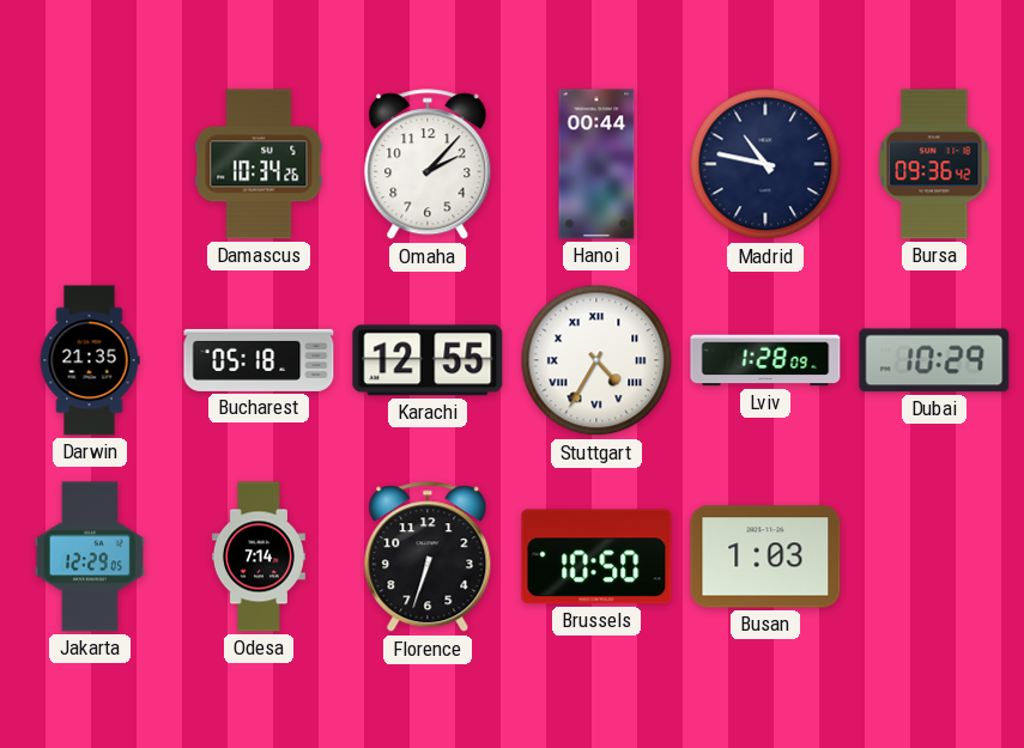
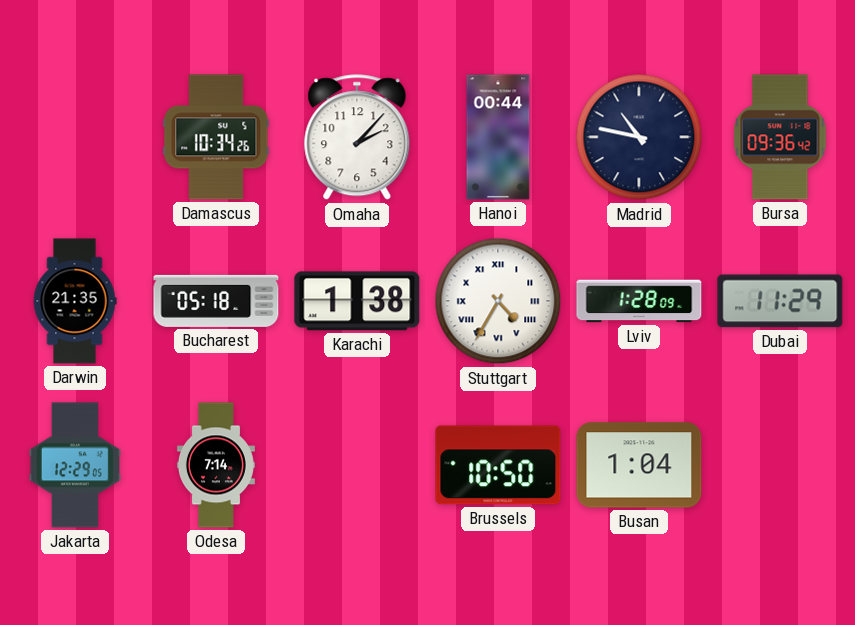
Karachi: 12:55 -> 1:38
Dubai: 10:29 -> 11:29
Florence: 6:33 -> none
Busan: 1:03 -> 1:04
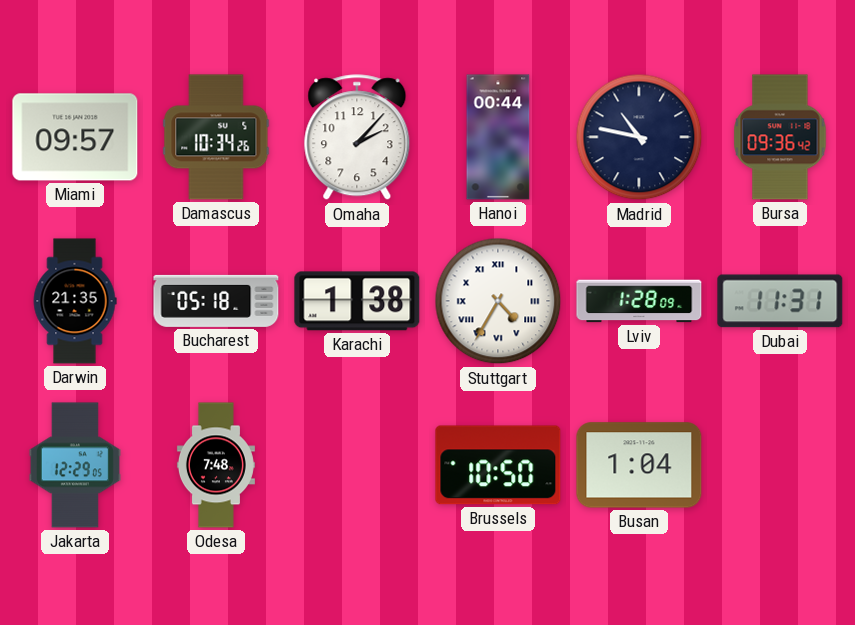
Miami: none -> 09:57
Dubai: 11:29 -> 11:31
Odesa: 7:14 -> 7:48
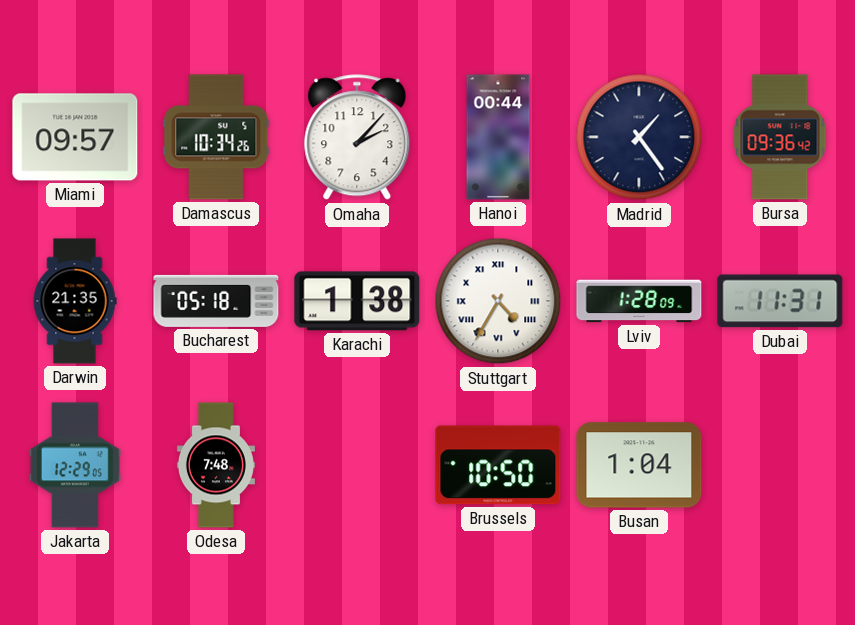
Madrid: 10:47 -> 1:24
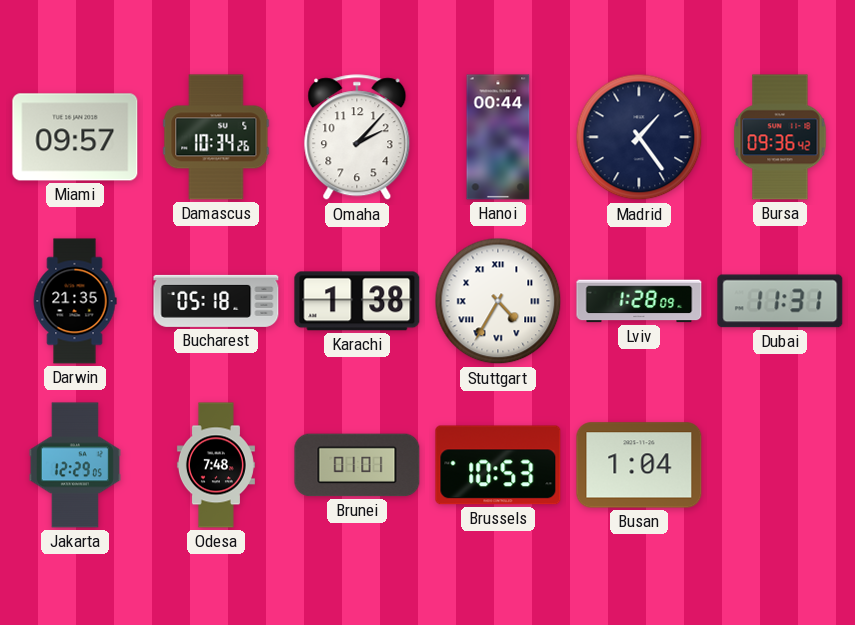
Brunei: none -> 01:01
Brussels: 10:50 -> 10:53
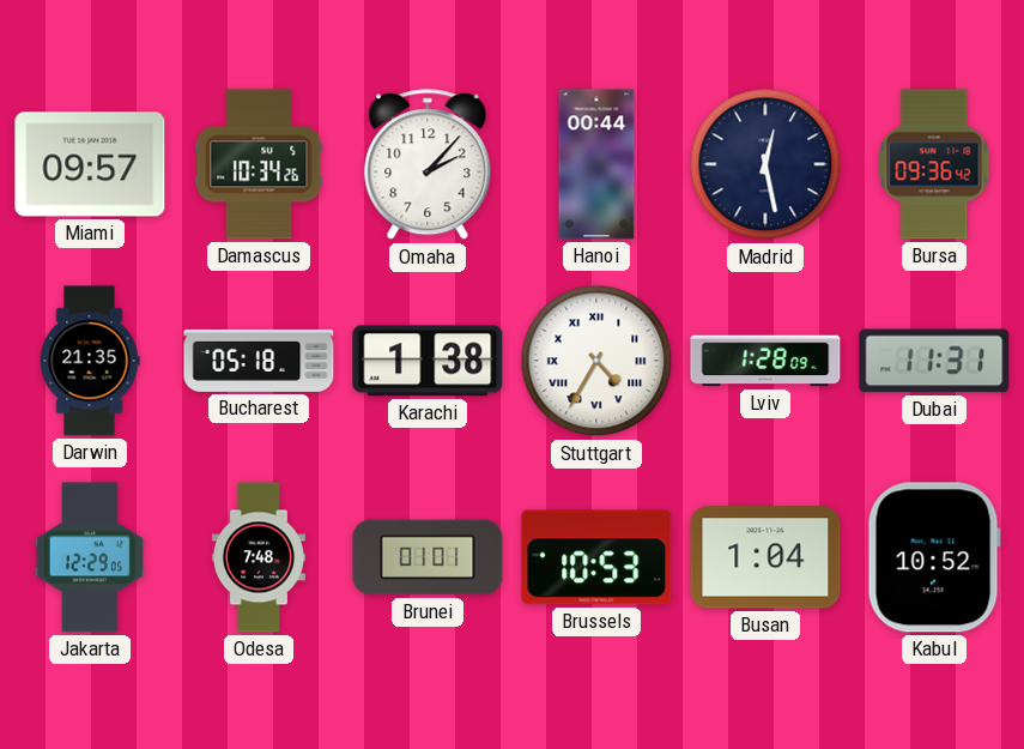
Madrid: 1:24 -> 12:28
Kabul: none -> 10:52
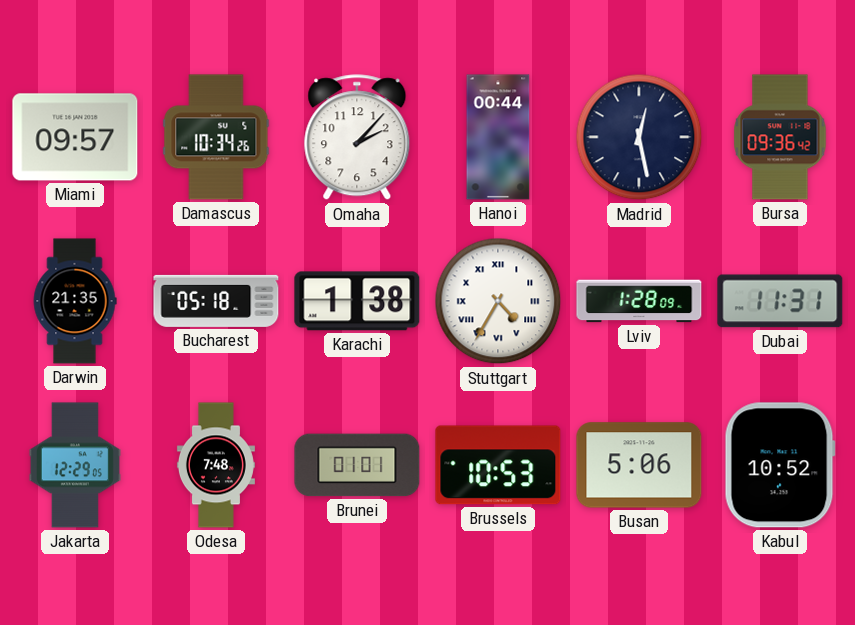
Busan: 1:04 -> 5:06
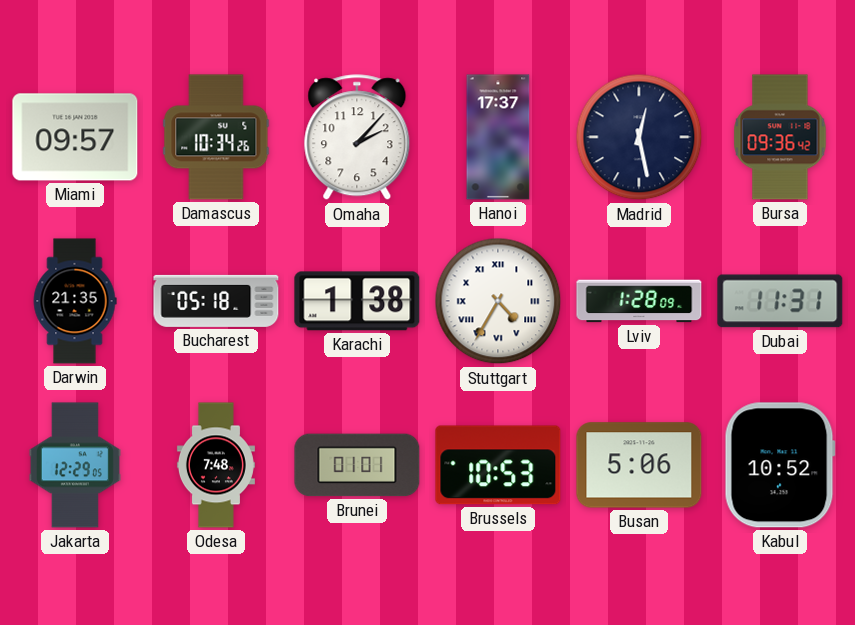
Hanoi: 00:44 -> 17:37
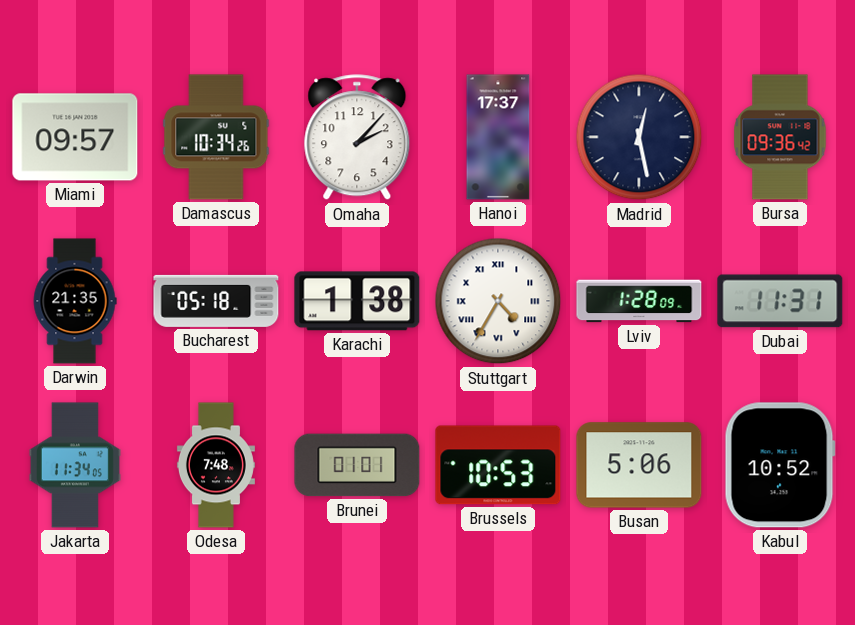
Jakarta: 12:29 -> 11:34
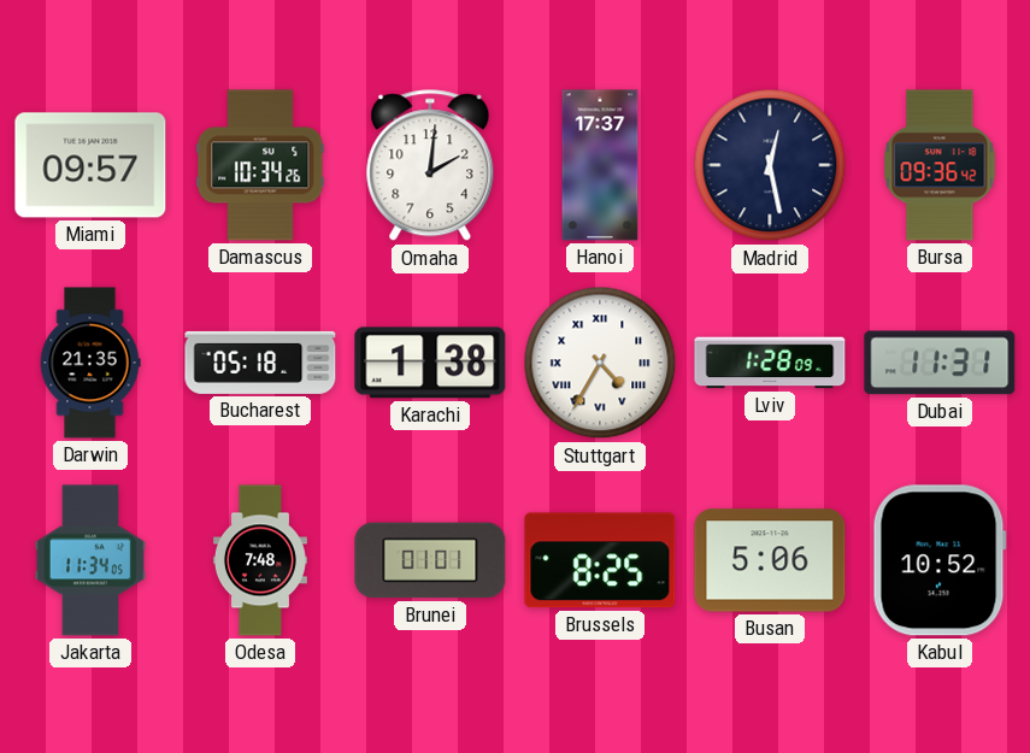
Omaha: 2:07 -> 2:01
Brussels: 10:53 -> 8:25
